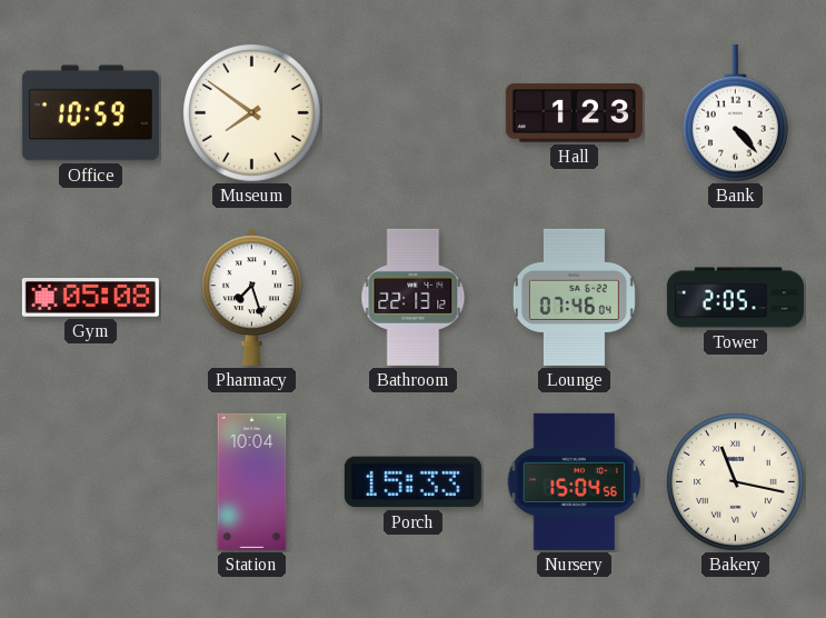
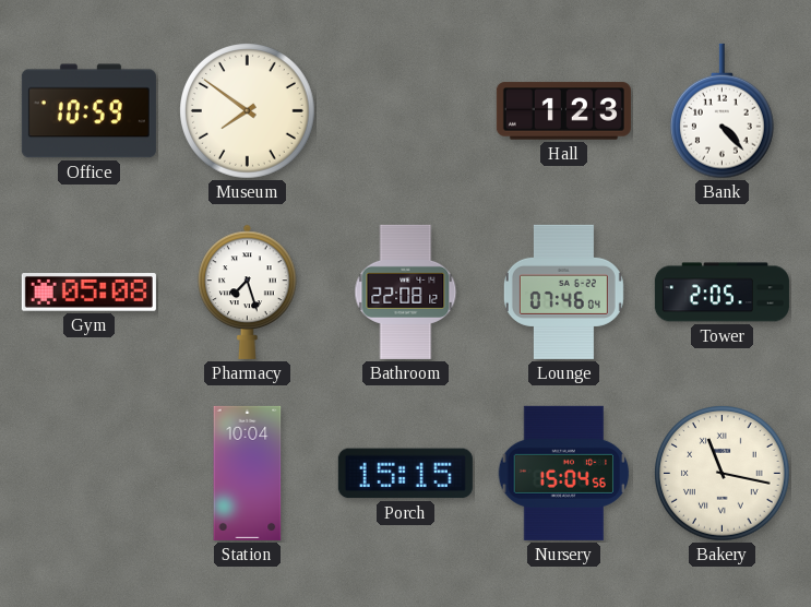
Bathroom: 22:13 -> 22:08
Porch: 15:33 -> 15:15
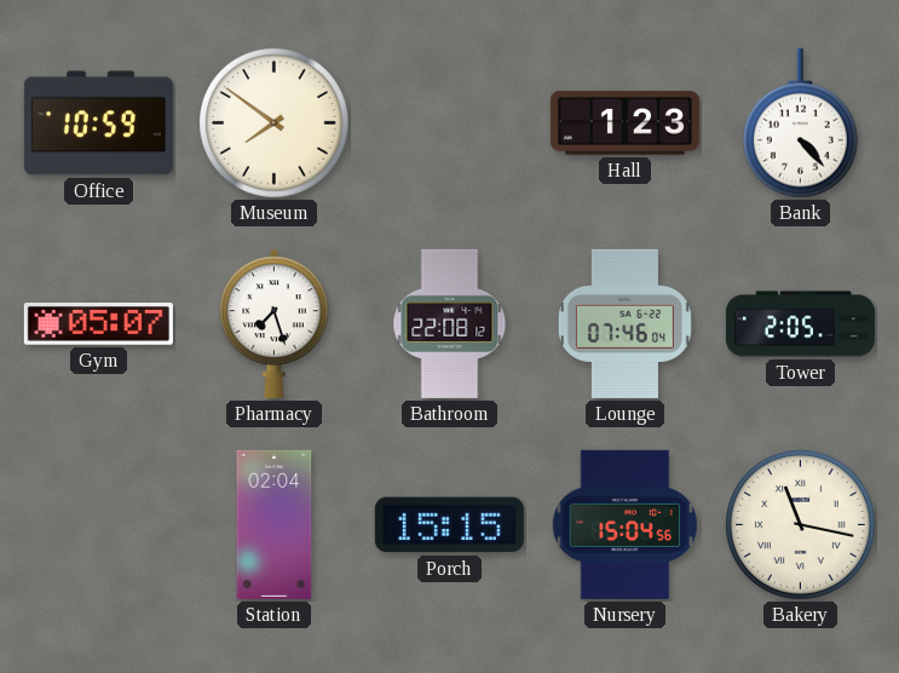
Gym: 05:08 -> 05:07
Station: 10:04 -> 02:04
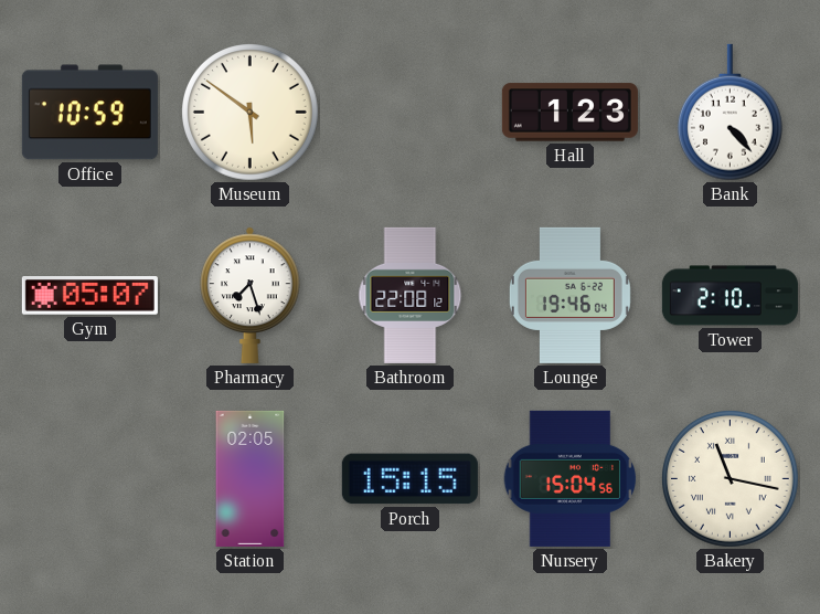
Museum: 7:51 -> 5:51
Lounge: 07:46 -> 19:46
Tower: 2:05 -> 2:10
Station: 02:04 -> 02:05
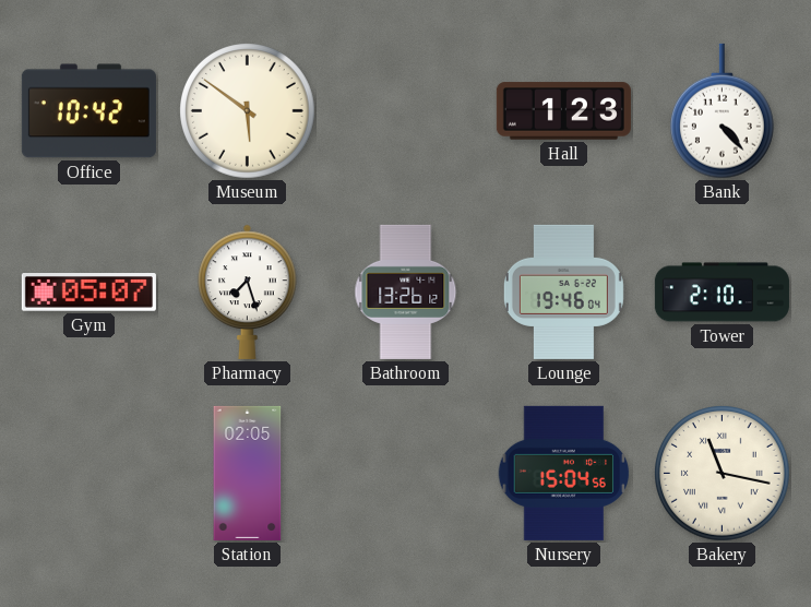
Office: 10:59 -> 10:42
Bathroom: 22:08 -> 13:26
Porch: 15:15 -> none
